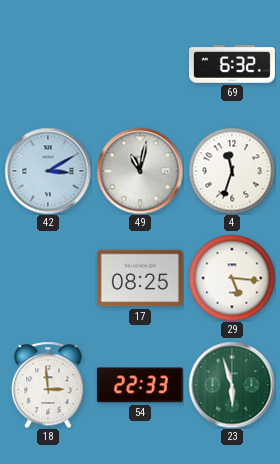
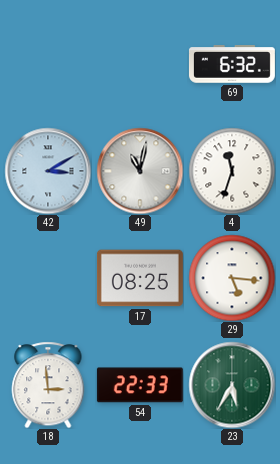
23: 5:57 -> 5:35
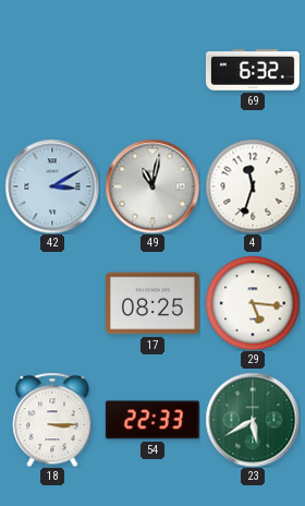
18: 2:59 -> 3:15
23: 5:35 -> 5:40
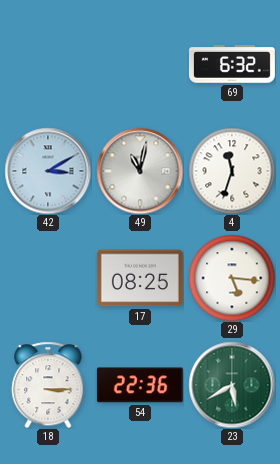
54: 22:33 -> 22:36
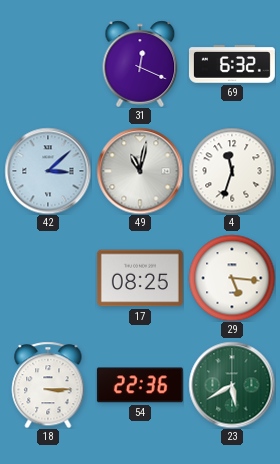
31: none -> 12:19
42: 3:10 -> 3:08
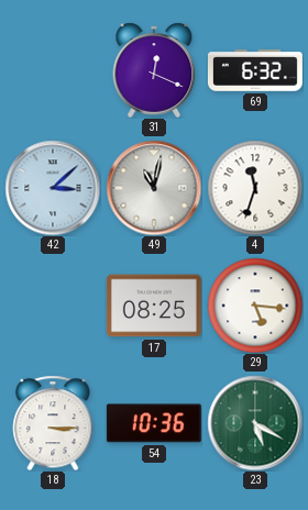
54: 22:36 -> 10:36
23: 5:40 -> 5:20
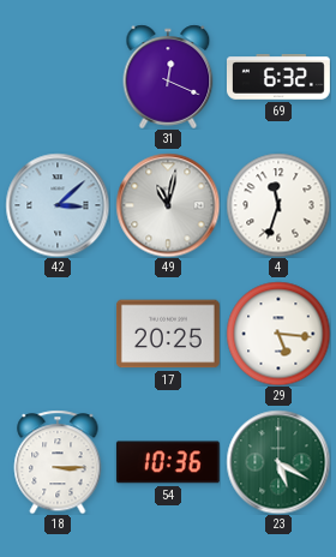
17: 08:25 -> 20:25
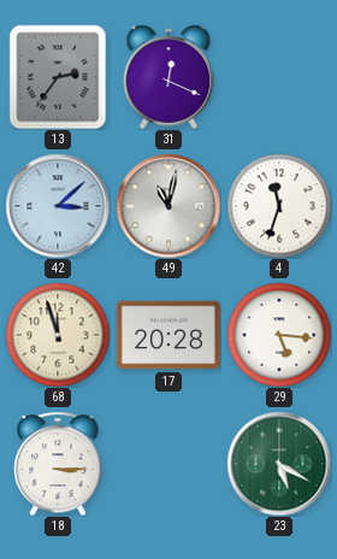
13: none -> 2:36
69: 6:32 -> none
68: none -> 11:57
17: 20:25 -> 20:28
54: 10:36 -> none
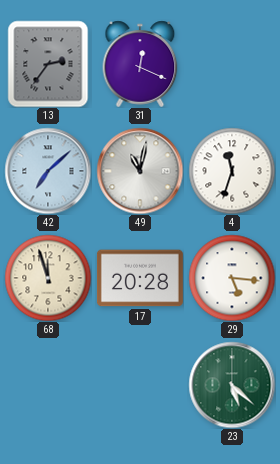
42: 3:08 -> 7:08
18: 3:15 -> none
23: 5:20 -> 5:22
